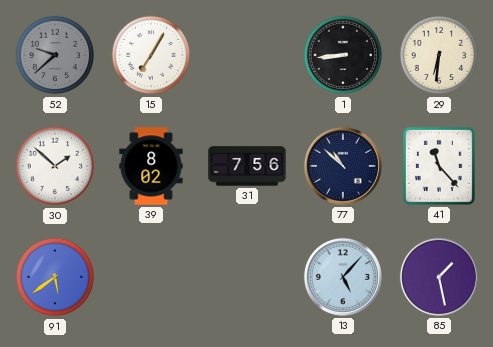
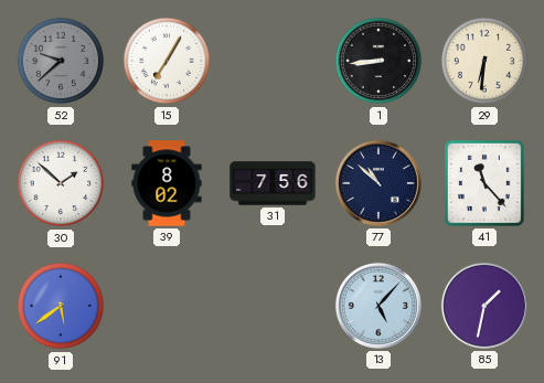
85: 1:28 -> 1:32
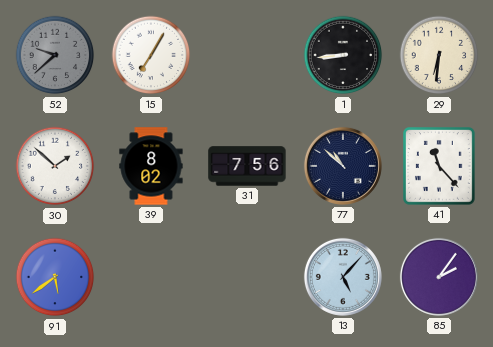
85: 1:32 -> 2:06
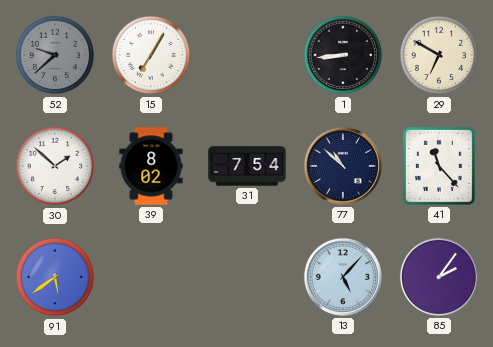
29: 6:31 -> 6:50
31: 7:56 -> 7:54
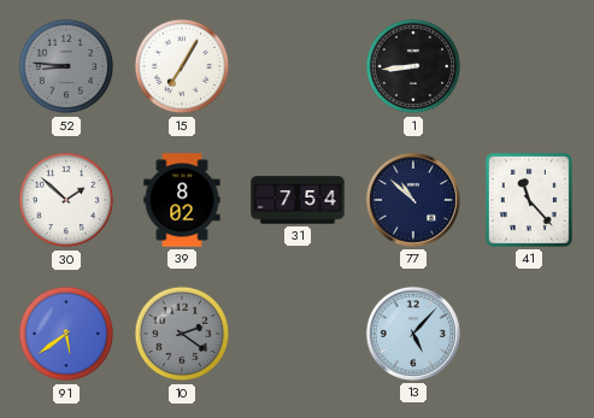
52: 9:38 -> 8:46
29: 6:50 -> none
10: none -> 2:21
85: 2:06 -> none
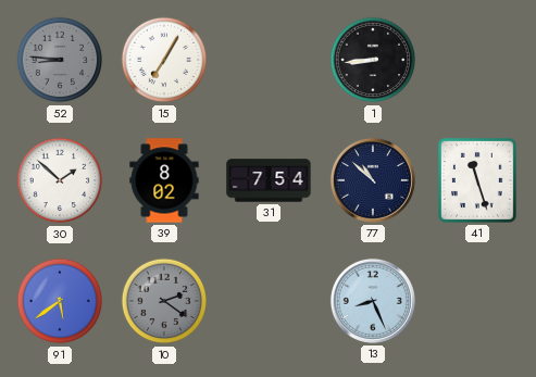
41: 11:23 -> 11:27
13: 5:07 -> 8:26
